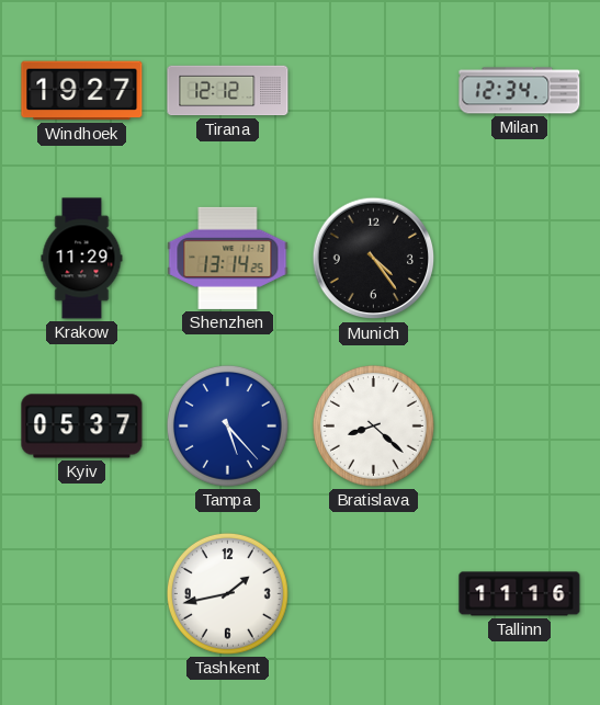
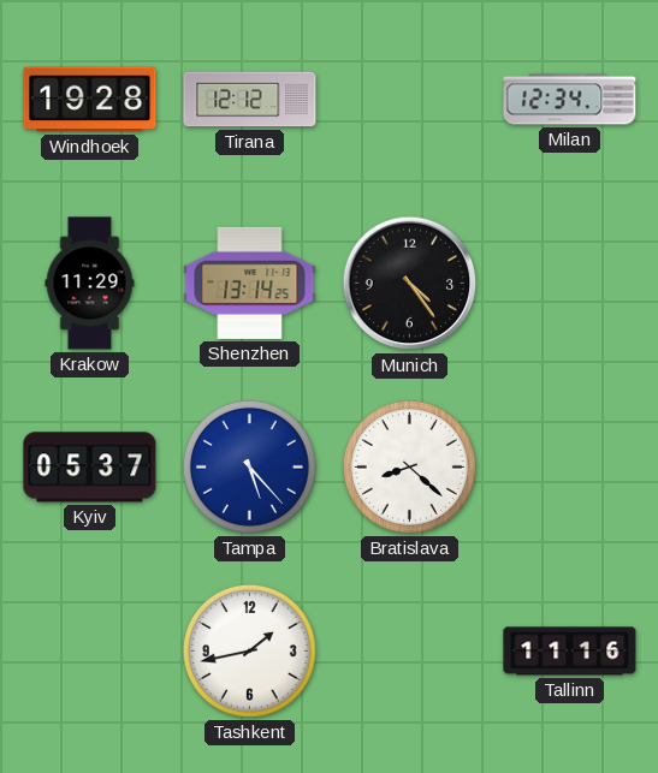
Windhoek: 19:27 -> 19:28
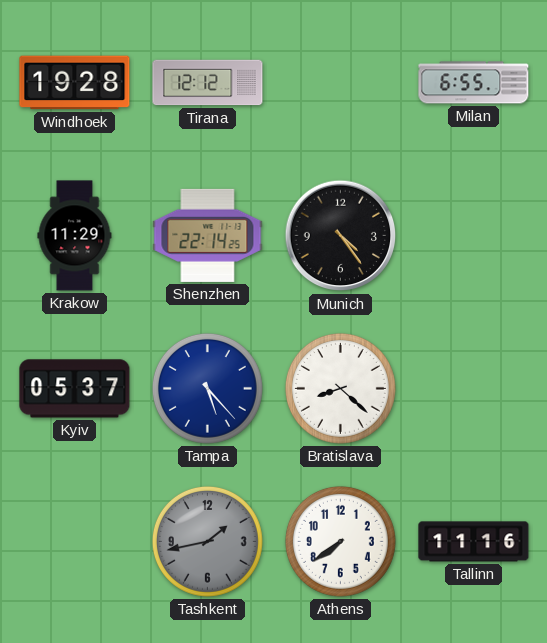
Milan: 12:34 -> 6:55
Shenzhen: 13:14 -> 22:14
Tashkent dial: white -> grey
Athens: none -> 7:39
